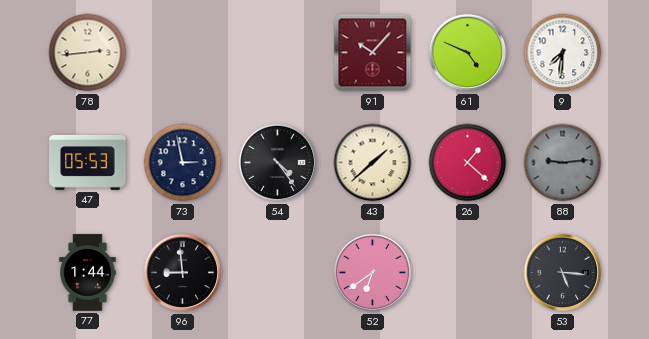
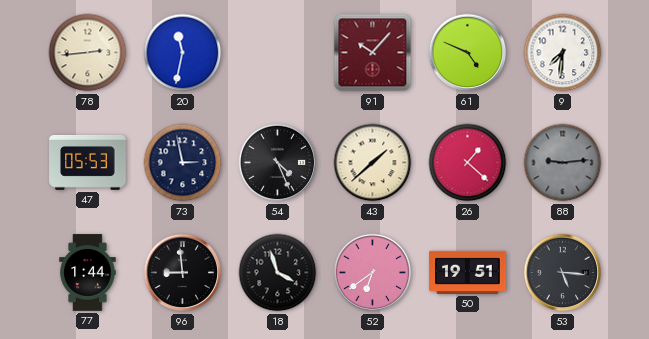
20: none -> 11:32
54: 4:24 -> 4:26
18: none -> 3:57
50: none -> 19:51
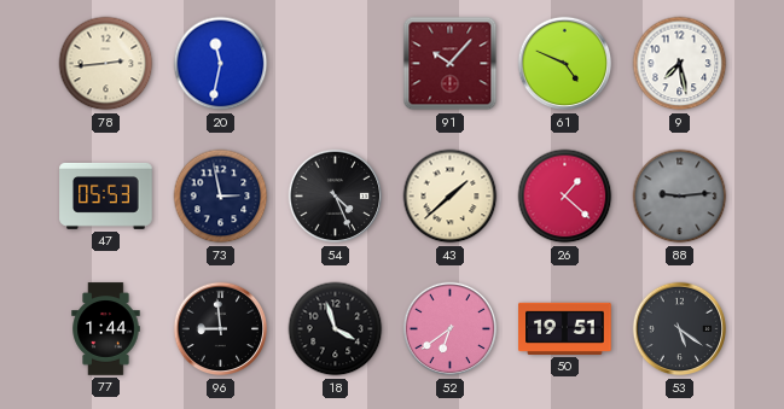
9: 7:31 -> 7:28
53: 5:16 -> 5:21
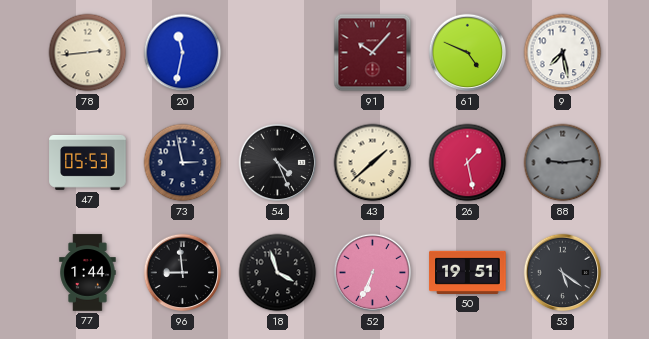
26: 1:22 -> 1:28
52: 6:39 -> 6:34
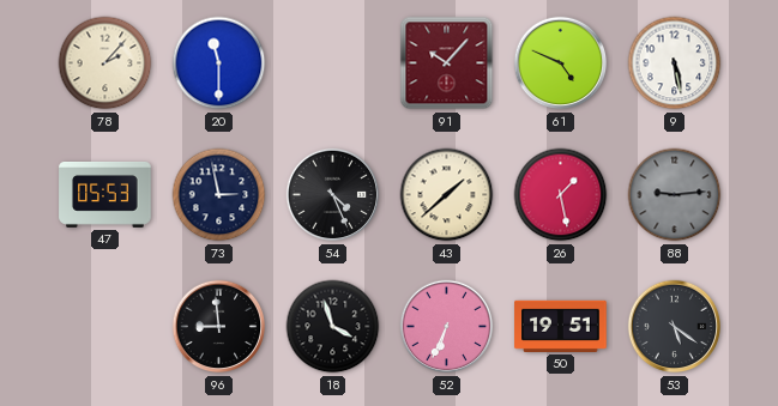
78: 2:44 -> 2:07
20: 11:32 -> 11:30
9: 7:28 -> 5:28
77: 1:44 -> none
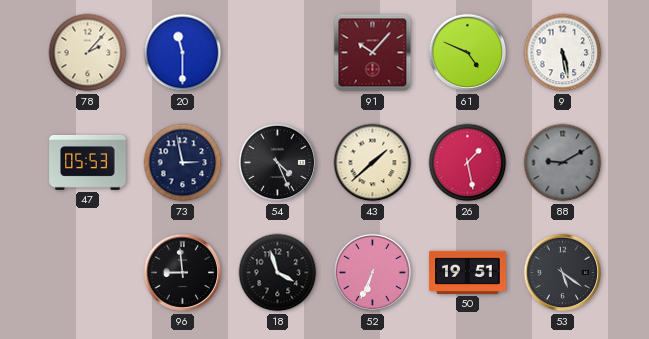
88: 9:14 -> 9:10
